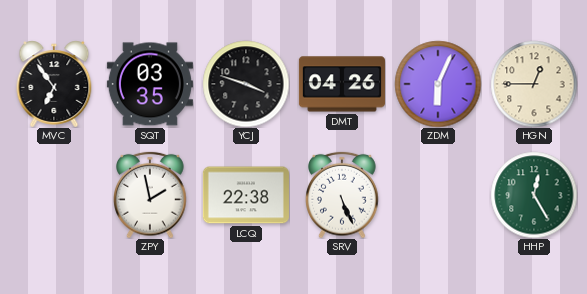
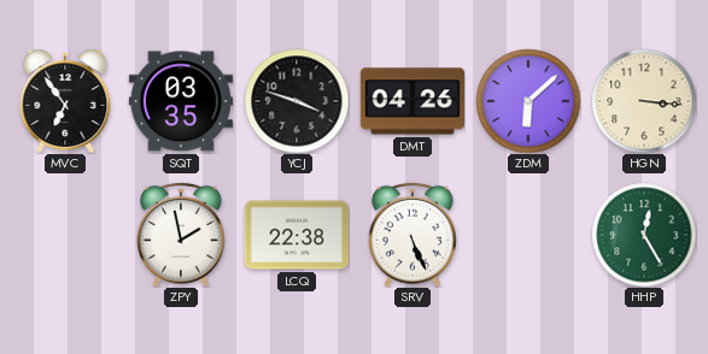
ZDM: 6:04 -> 6:08
HGN: 12:45 -> 3:16
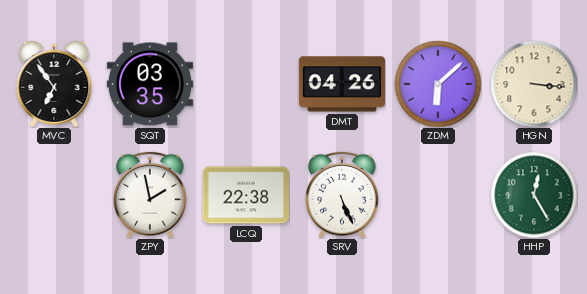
YCJ: 3:48 -> none
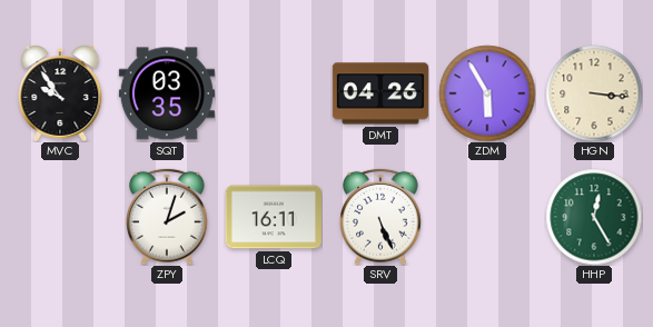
MVC: 6:54 -> 9:54
ZDM: 6:08 -> 5:55
ZPY: 1:58 -> 2:03
LCQ: 22:38 -> 16:11
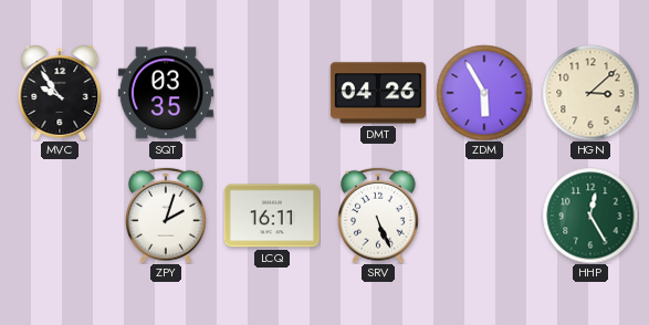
HGN: 3:16 -> 3:08
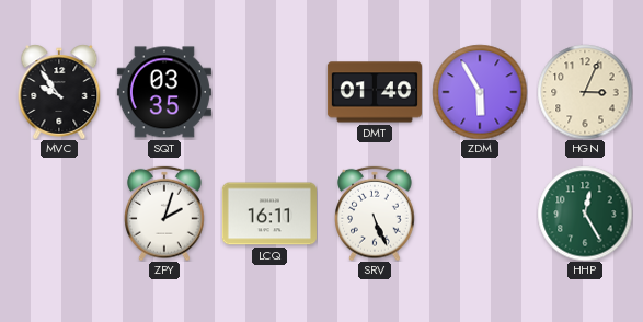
DMT: 04:26 -> 01:40
HGN: 3:08 -> 3:04
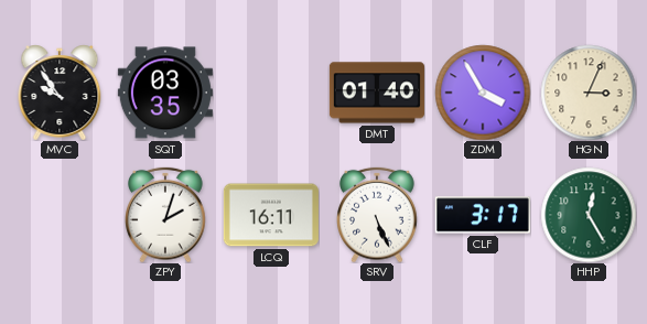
ZDM: 5:55 -> 3:55
CLF: none -> 3:17
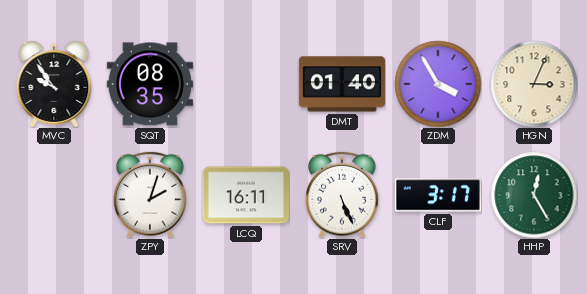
SQT: 03:35 -> 08:35
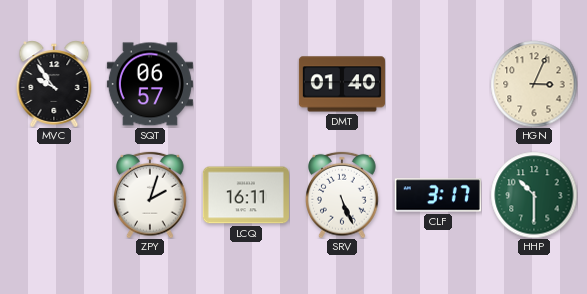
SQT: 08:35 -> 06:57
ZDM: 3:55 -> none
HHP: 12:25 -> 10:30
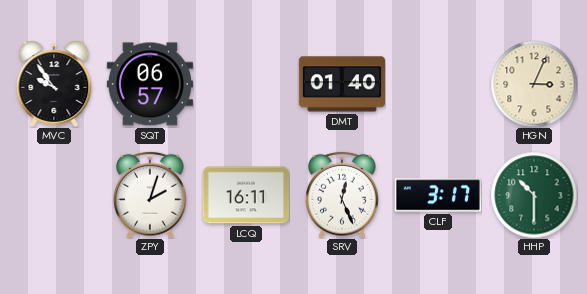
SRV: 5:26 -> 12:26
